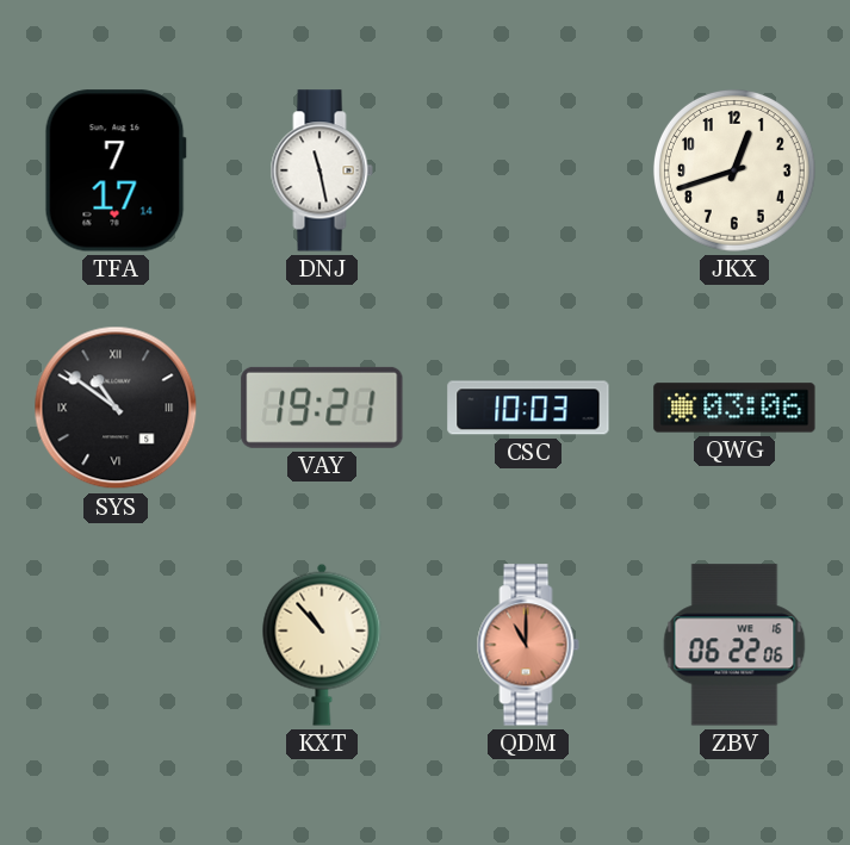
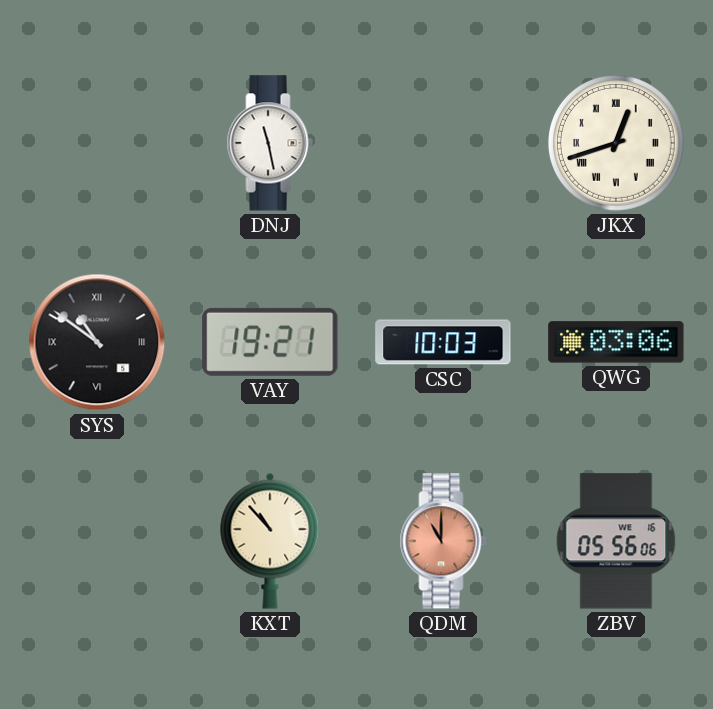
TFA: 7:17 -> none
JKX numerals: Arabic -> Roman
ZBV: 06:22 -> 05:56
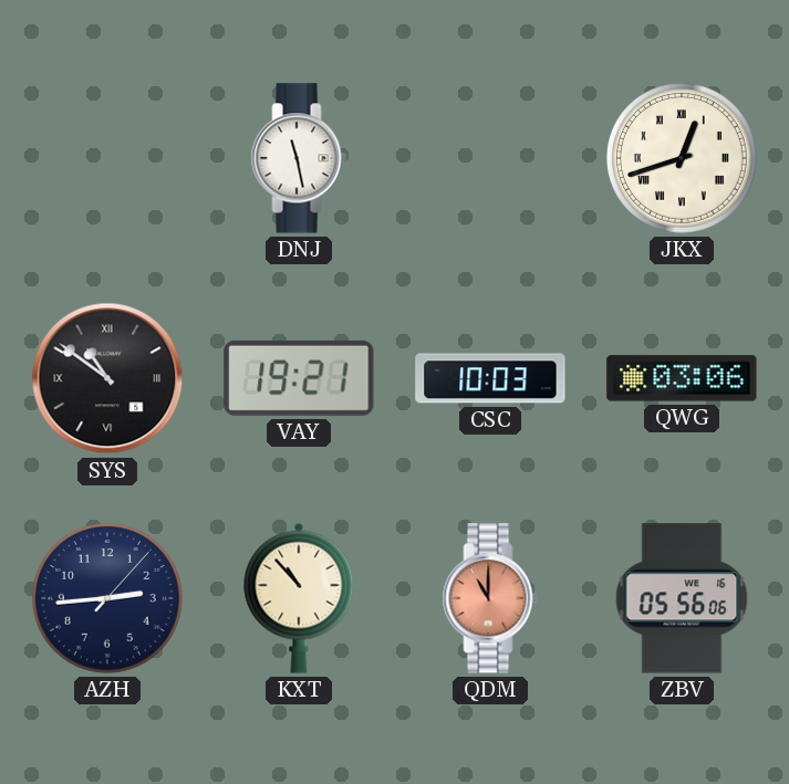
AZH: none -> 2:44
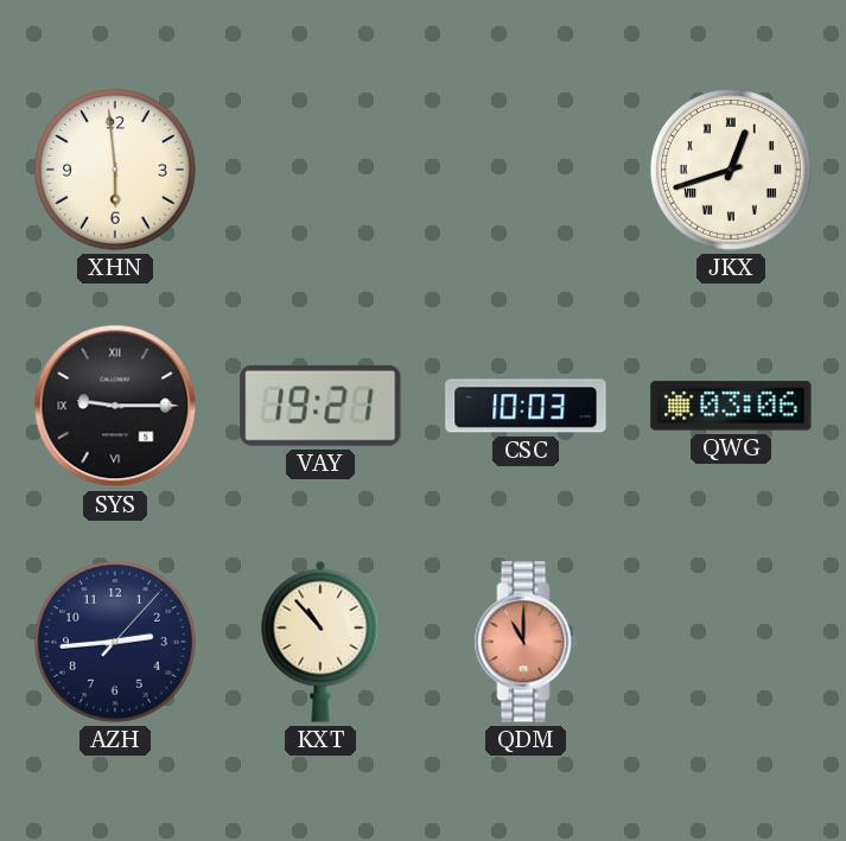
XHN: none -> 5:59
DNJ: 11:28 -> none
SYS: 10:51 -> 9:15
ZBV: 05:56 -> none
